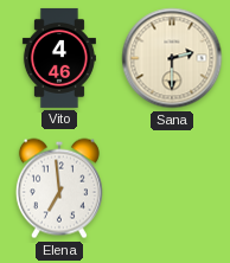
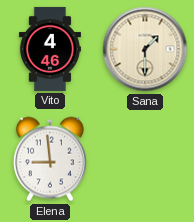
Sana: 2:30 -> 1:30
Elena: 6:59 -> 8:59
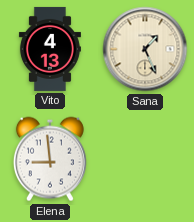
Vito: 4:46 -> 4:13
Sana: 1:30 -> 1:26
